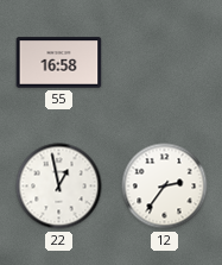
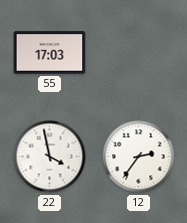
55: 16:58 -> 17:03
22: 12:58 -> 3:58
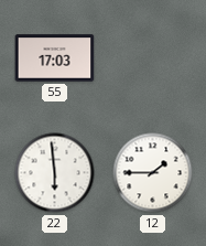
22: 3:58 -> 5:59
12: 2:36 -> 1:45
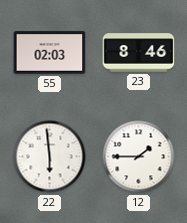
55: 17:03 -> 02:03
23: none -> 8:46
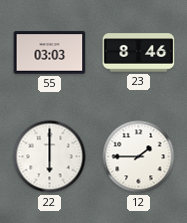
55: 02:03 -> 03:03
22: 5:59 -> 6:00
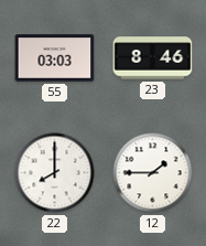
22: 6:00 -> 8:00
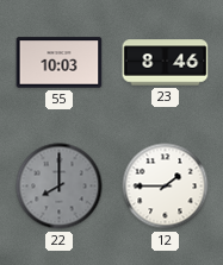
55: 03:03 -> 10:03
22 dial: white -> grey
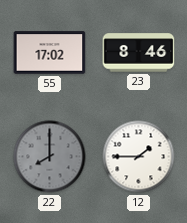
55: 10:03 -> 17:02
